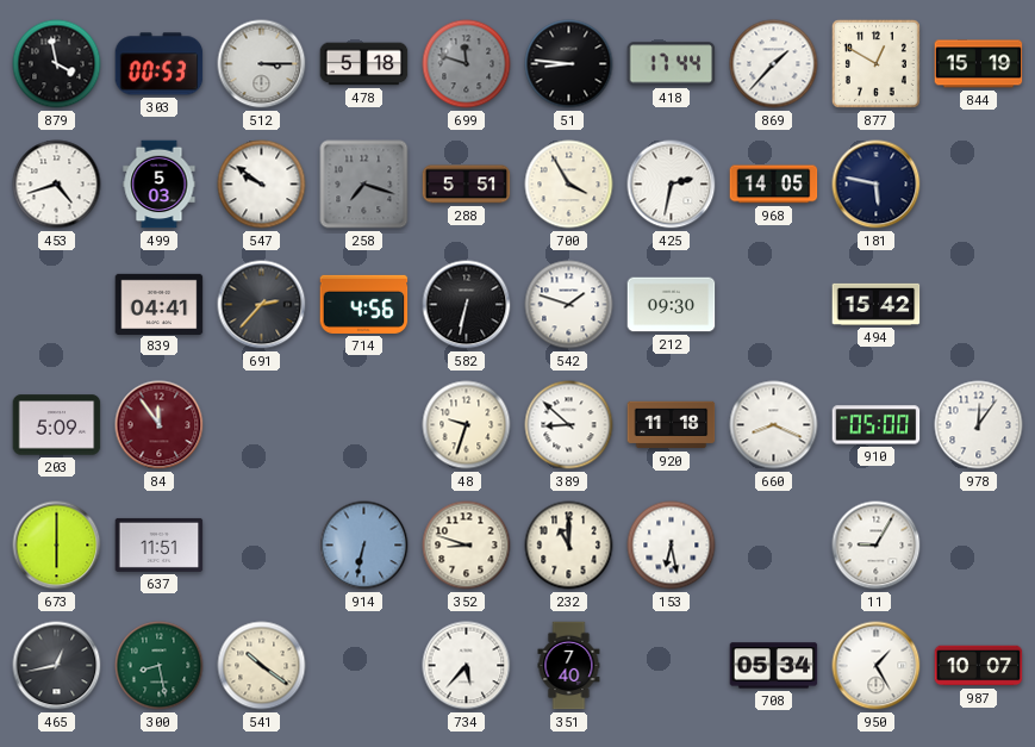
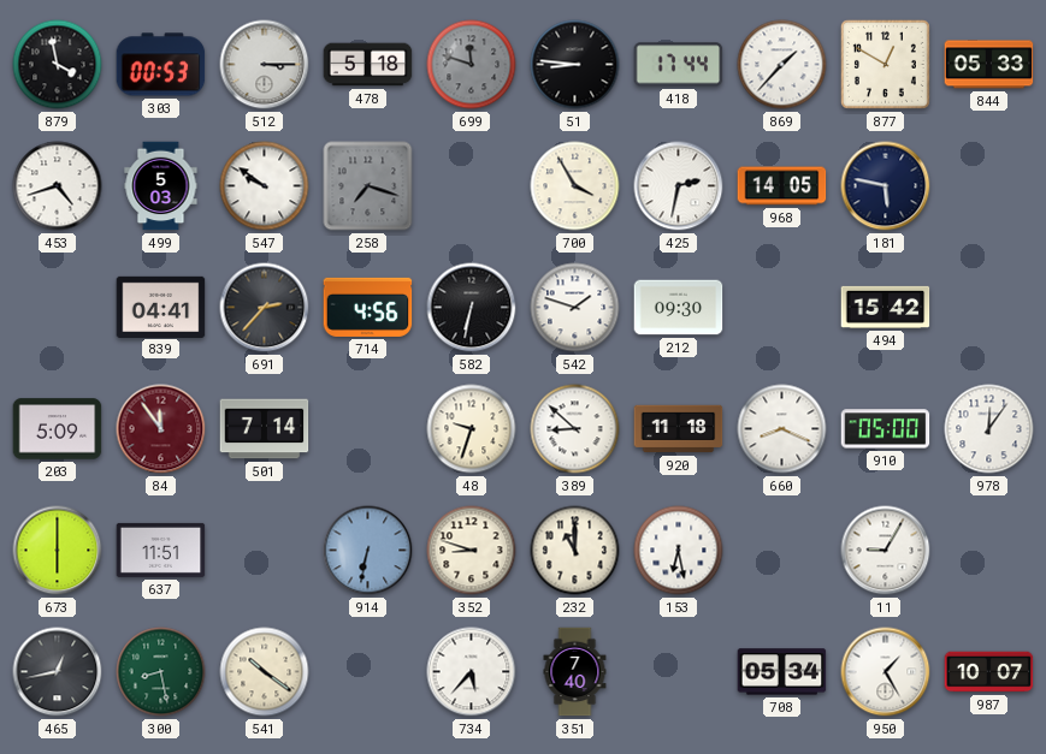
844: 15:19 -> 05:33
288: 5:51 -> none
501: none -> 7:14
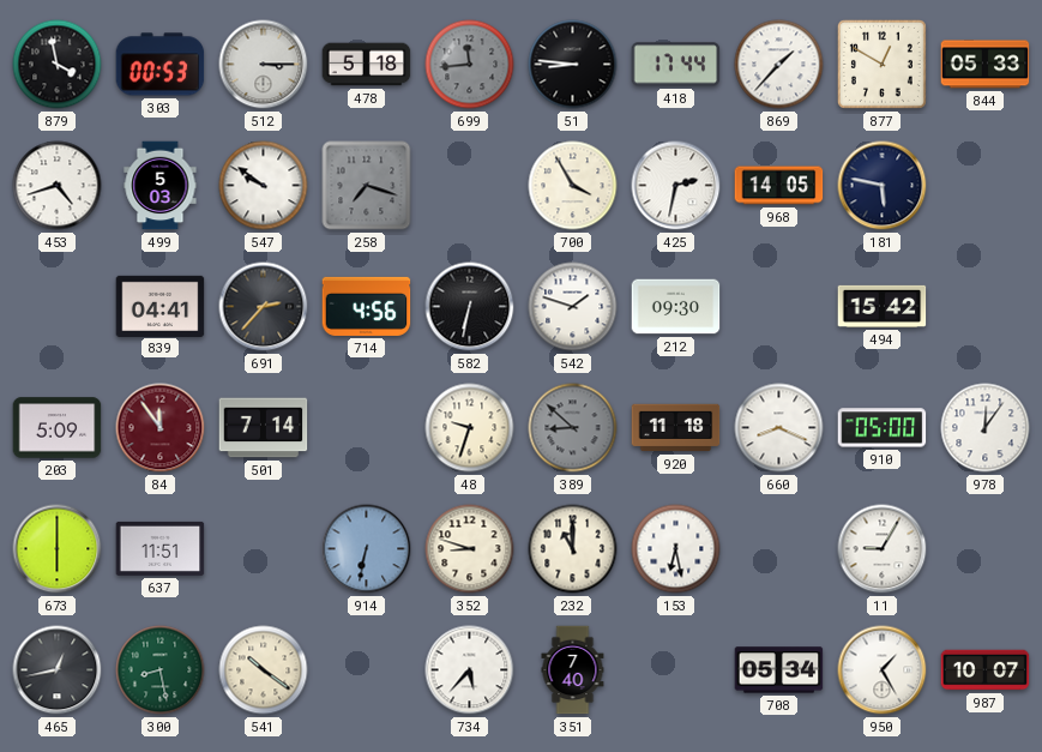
699: 11:48 -> 11:44
389 dial: white -> grey
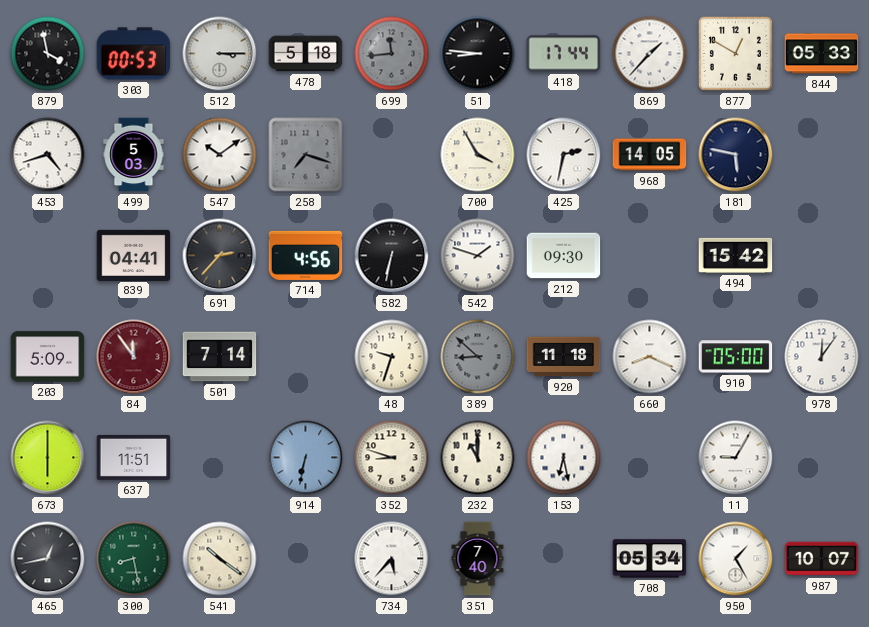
547: 9:51 -> 10:09
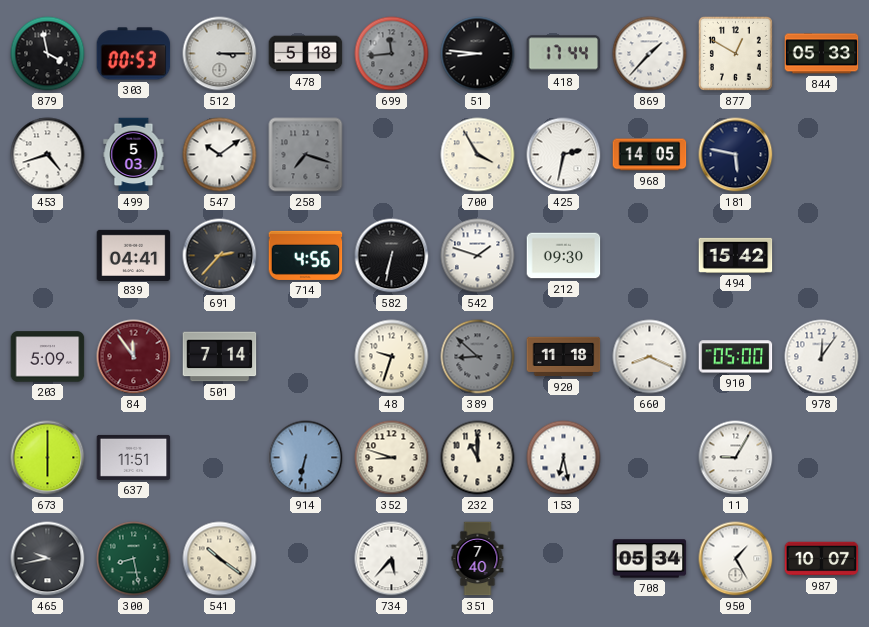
465: 12:43 -> 9:43
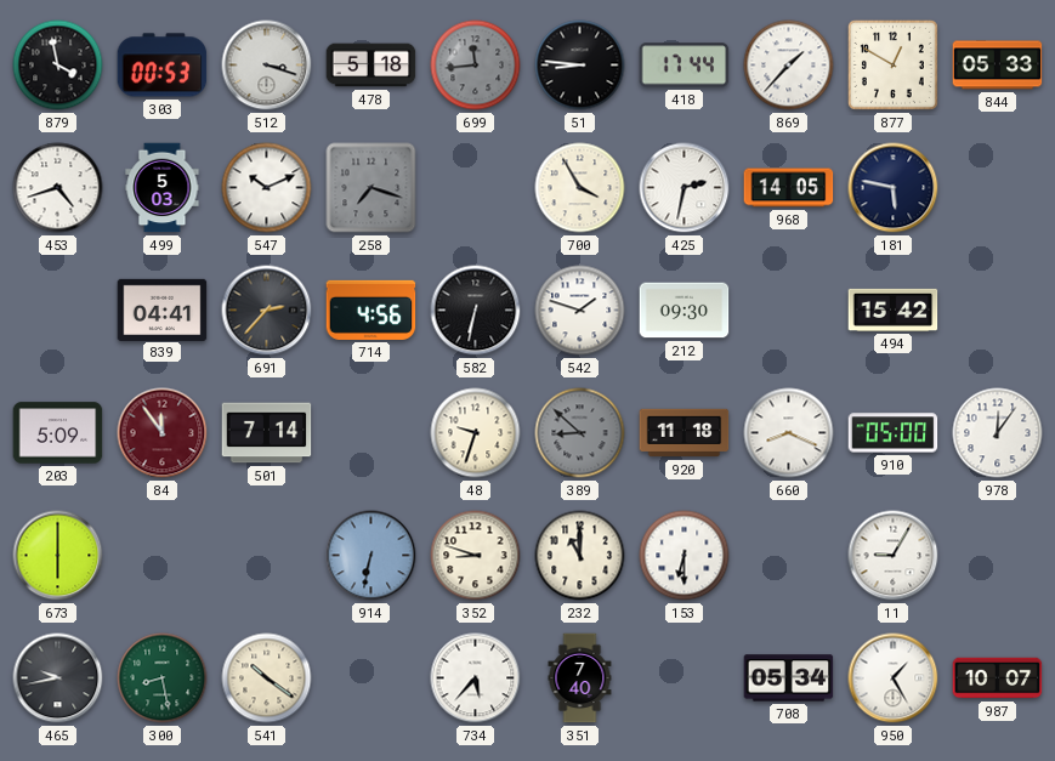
512: 3:15 -> 3:18
547: 10:09 -> 10:11
637: 11:51 -> none
153: 6:28 -> 6:30
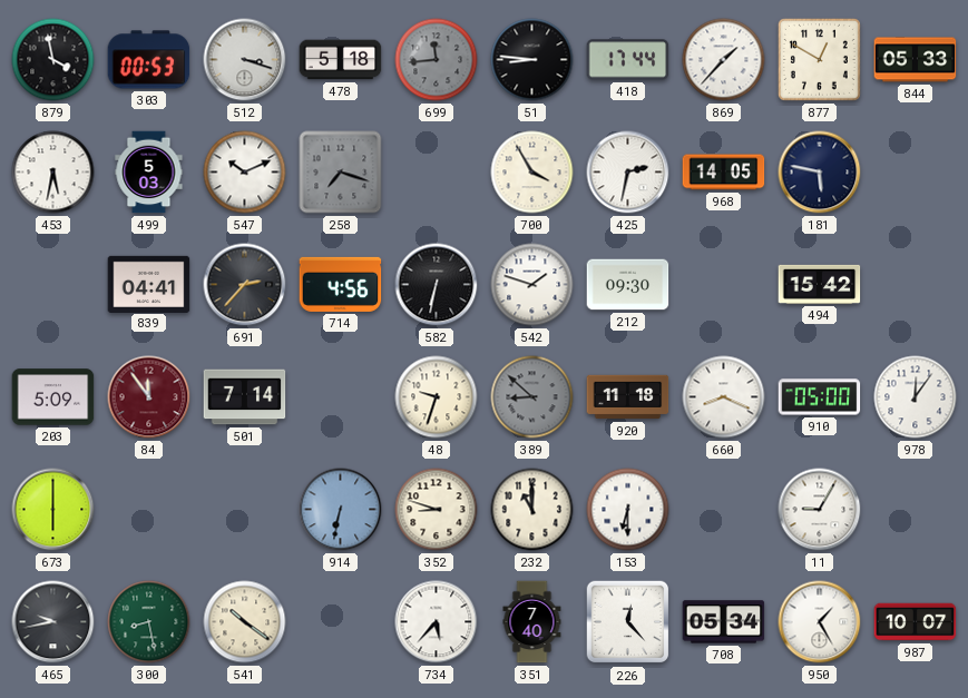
453: 4:42 -> 5:32
226: none -> 12:23
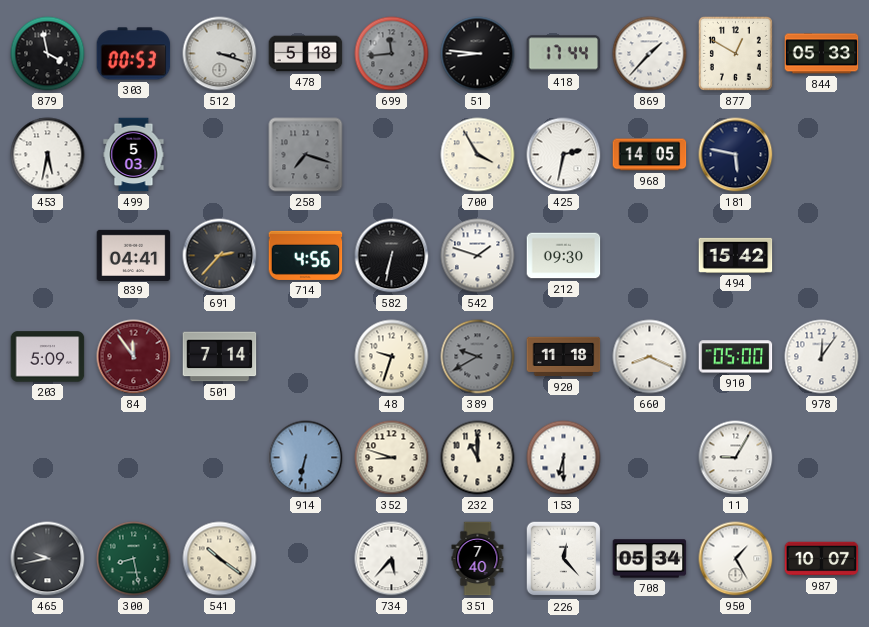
547: 10:11 -> none
389: 8:52 -> 9:40
673: 6:00 -> none
